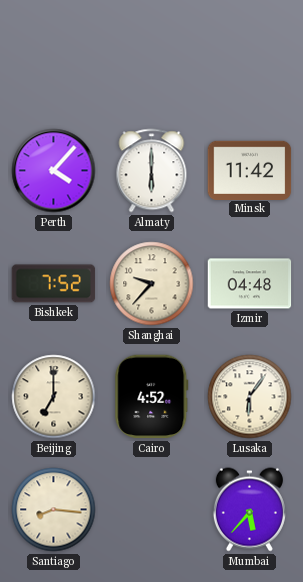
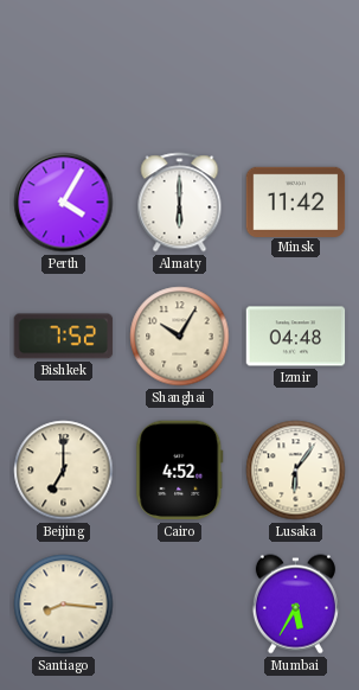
Perth: 4:07 -> 4:05
Shanghai: 9:37 -> 10:05
Mumbai: 5:37 -> 5:35
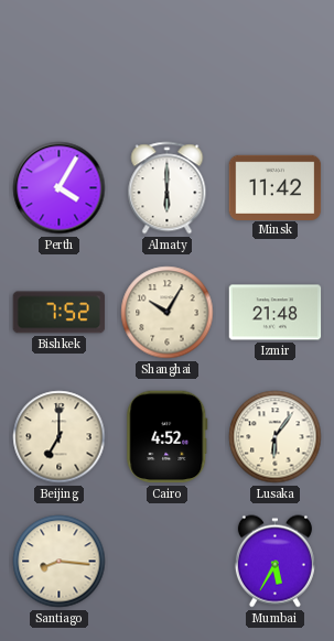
Izmir: 04:48 -> 21:48
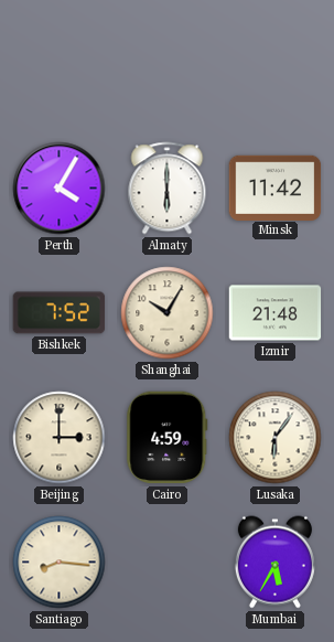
Beijing: 7:00 -> 3:00
Cairo: 4:52 -> 4:59
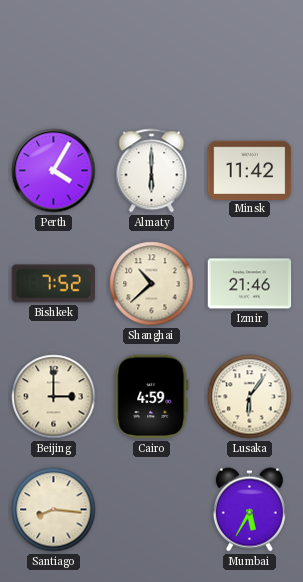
Shanghai: 10:05 -> 10:38
Izmir: 21:48 -> 21:46
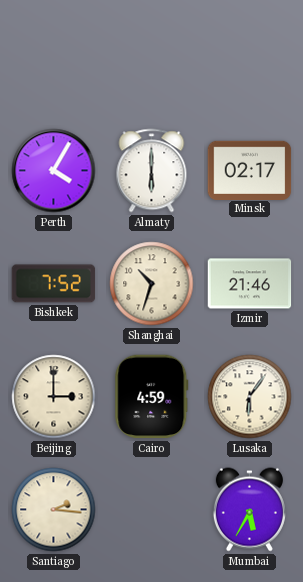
Minsk: 11:42 -> 02:17
Shanghai: 10:38 -> 10:33
Santiago: 8:16 -> 2:16
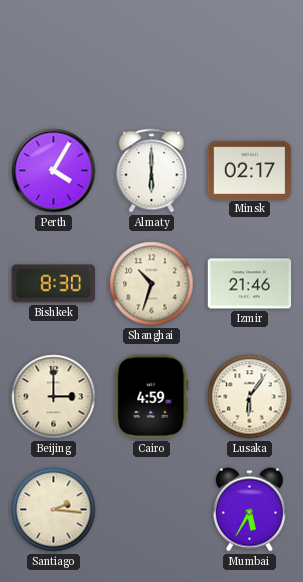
Bishkek: 7:52 -> 8:30
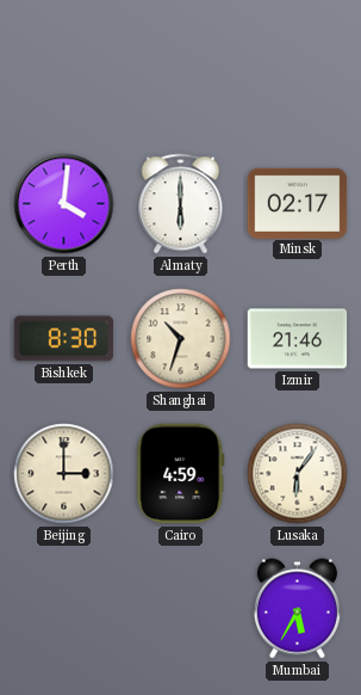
Perth: 4:05 -> 4:01
Santiago: 2:16 -> none
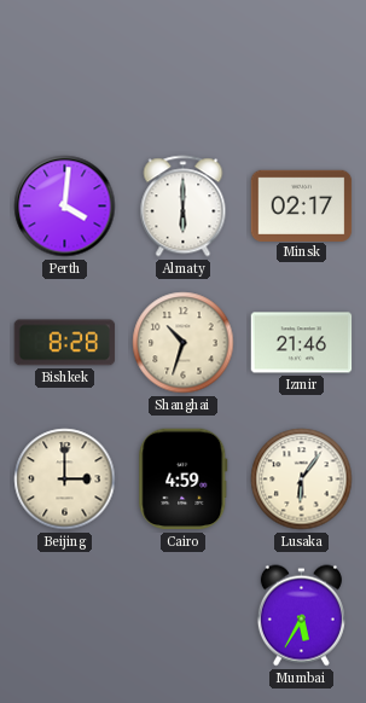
Bishkek: 8:30 -> 8:28
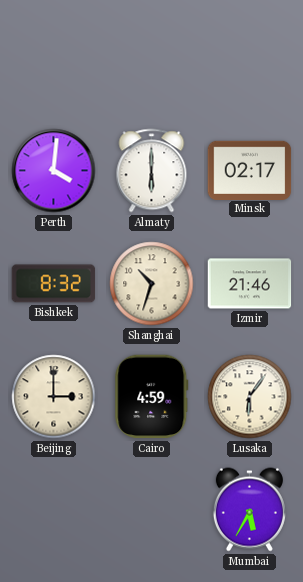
Bishkek: 8:28 -> 8:32
